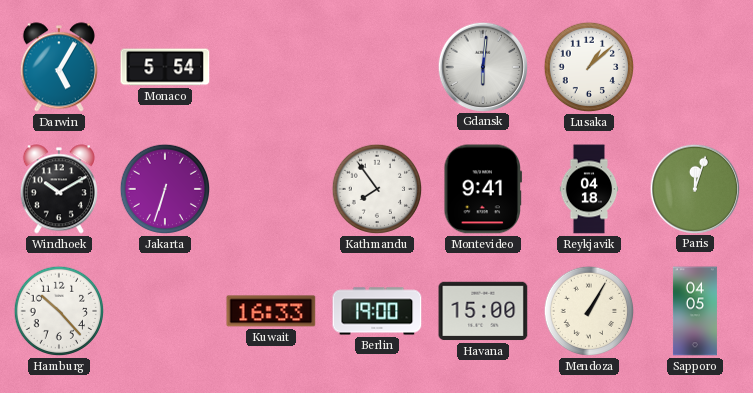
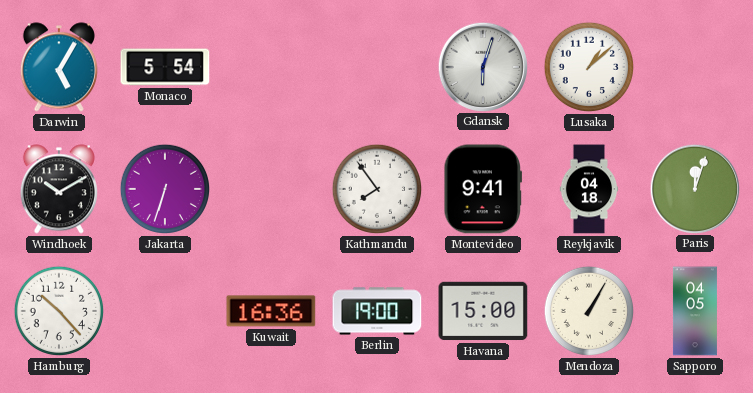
Gdansk: 6:01 -> 6:03
Kuwait: 16:33 -> 16:36
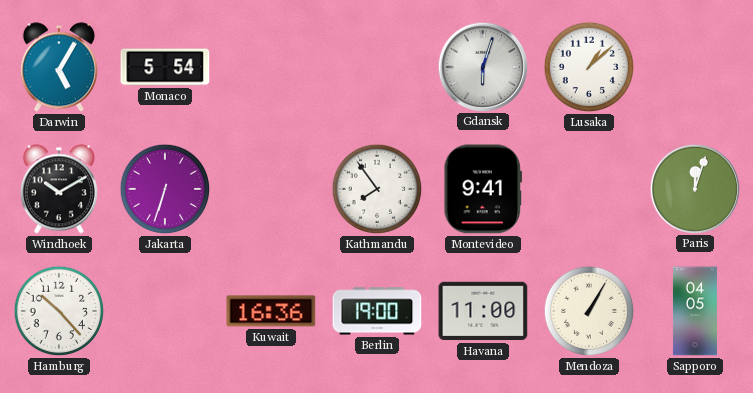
Reykjavik: 04:18 -> none
Havana: 15:00 -> 11:00
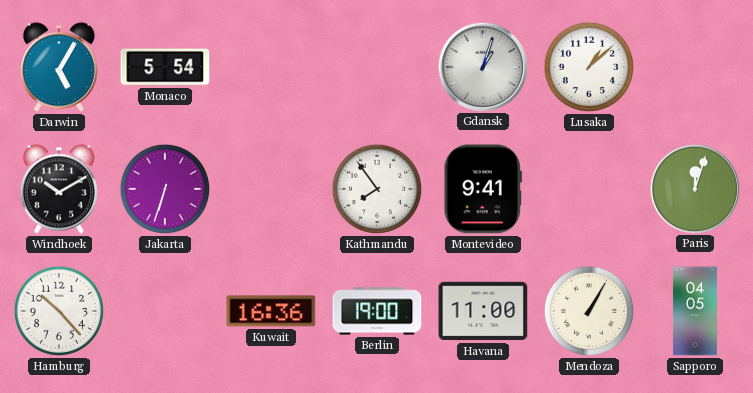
Gdansk: 6:03 -> 1:03
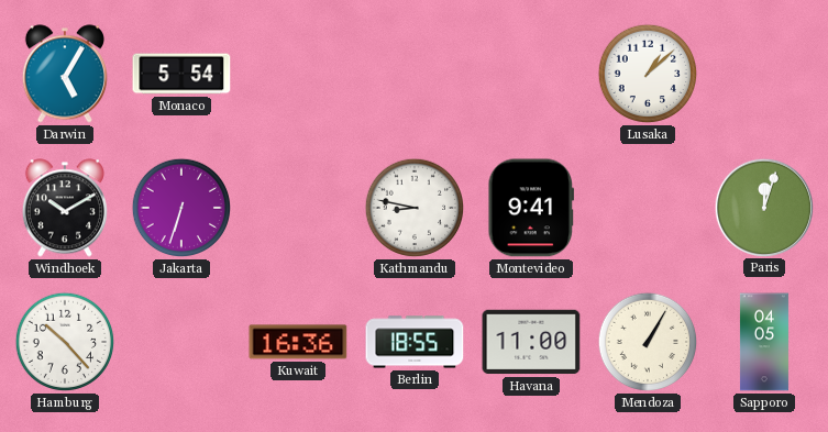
Gdansk: 1:03 -> none
Kathmandu: 7:54 -> 8:47
Berlin: 19:00 -> 18:55
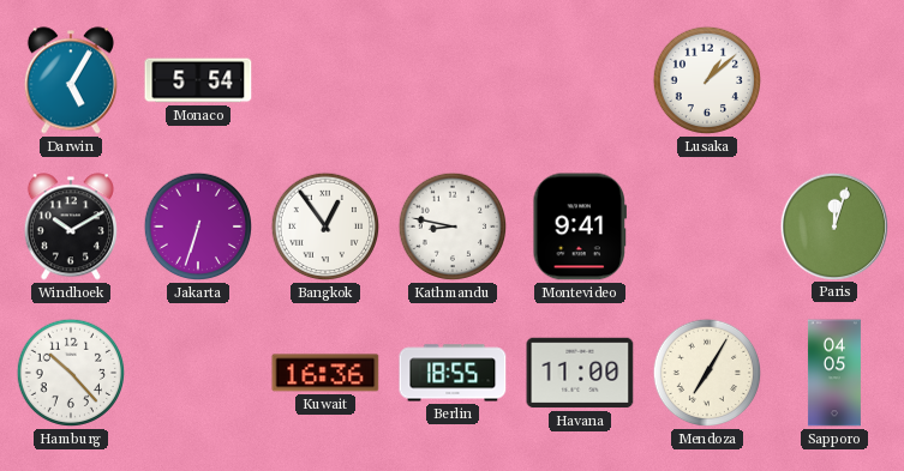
Bangkok: none -> 12:54
Mendoza: 1:05 -> 7:05
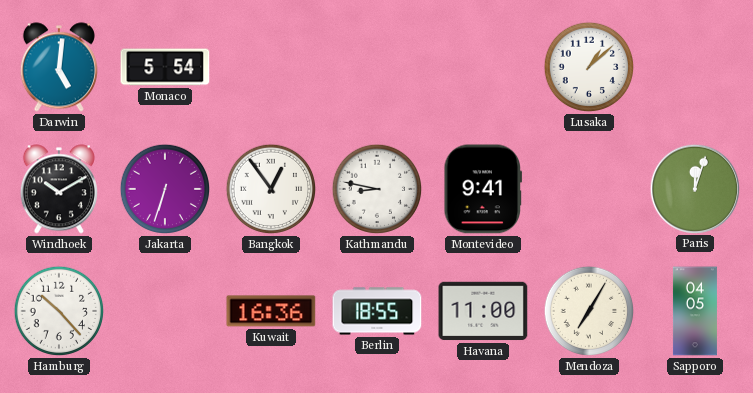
Darwin: 5:05 -> 5:01
